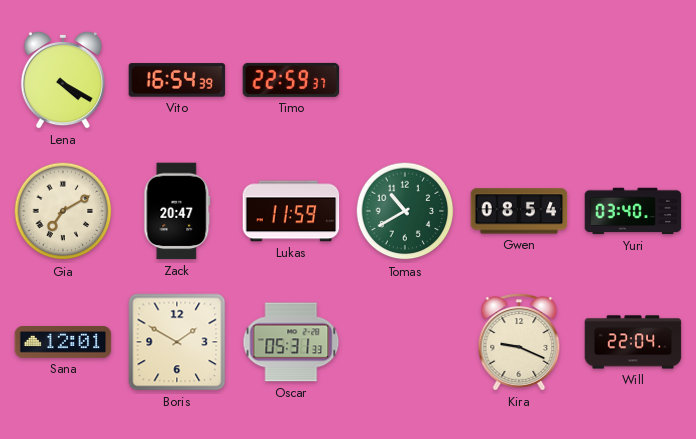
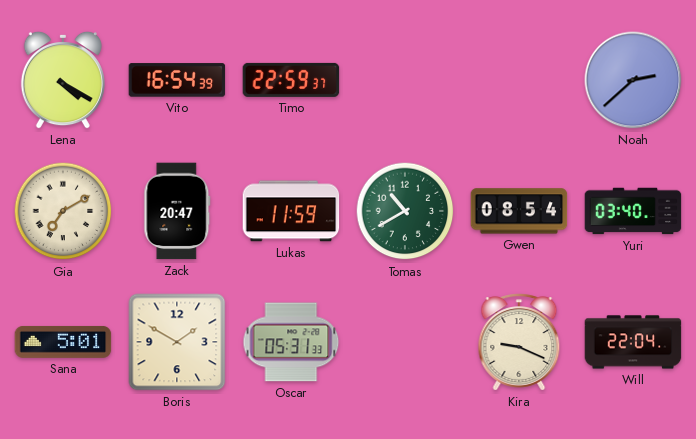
Noah: none -> 2:38
Sana: 12:01 -> 5:01
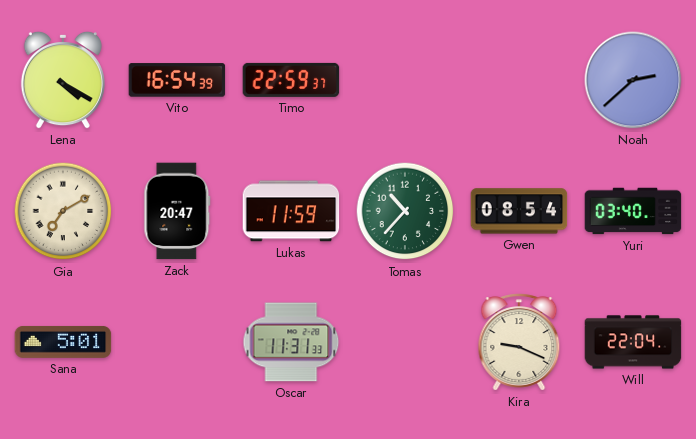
Tomas: 10:40 -> 10:37
Boris: 1:50 -> none
Oscar: 05:31 -> 11:31
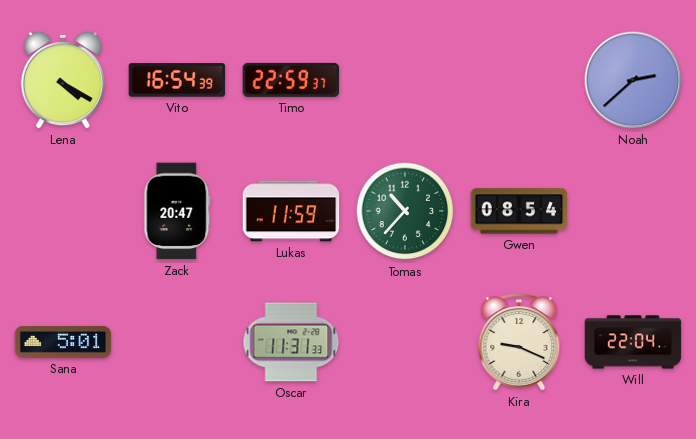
Gia: 7:10 -> none
Yuri: 03:40 -> none
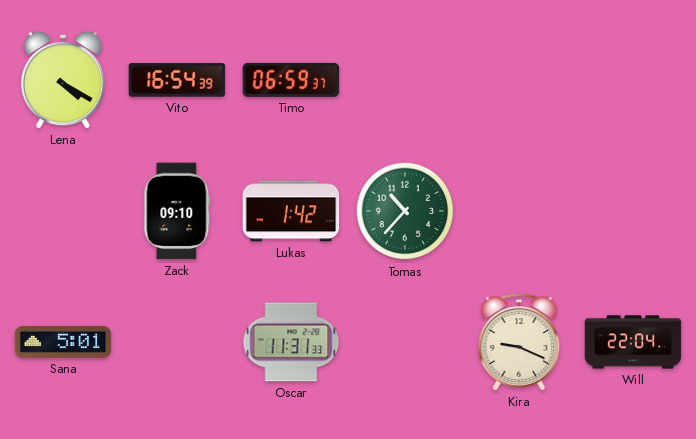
Timo: 22:59 -> 06:59
Noah: 2:38 -> none
Zack: 20:47 -> 09:10
Lukas: 11:59 -> 1:42
Gwen: 08:54 -> none
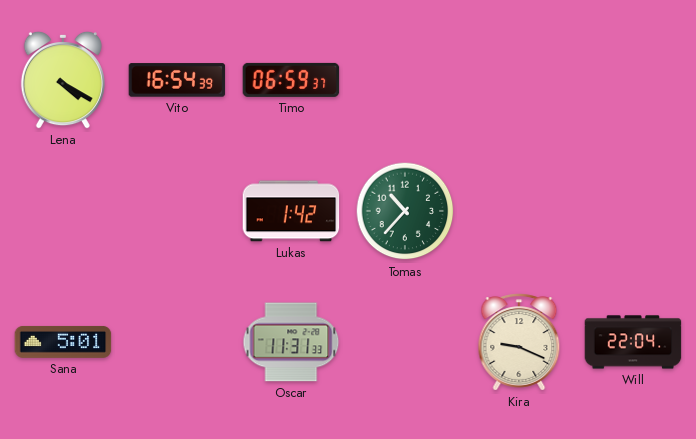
Zack: 09:10 -> none
